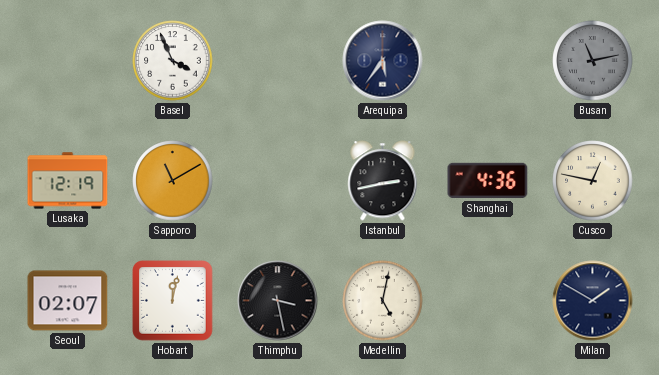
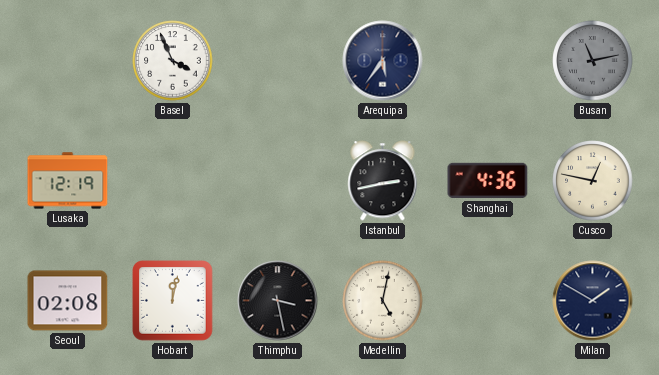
Sapporo: 11:10 -> none
Seoul: 02:07 -> 02:08
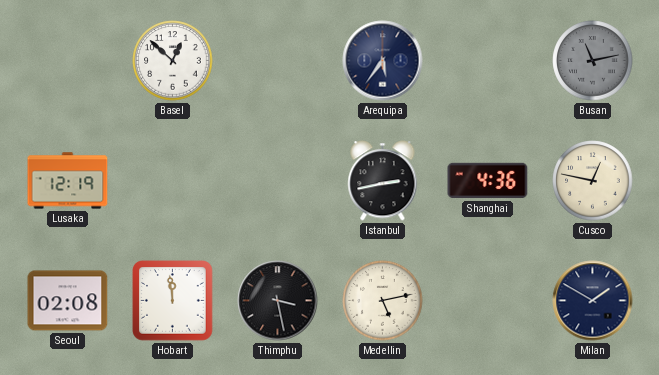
Basel: 3:56 -> 12:52
Hobart: 12:02 -> 11:59
Medellin: 5:02 -> 5:13
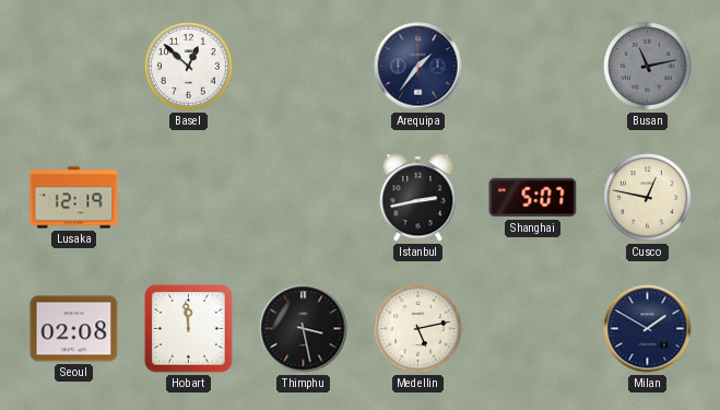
Arequipa: 5:36 -> 1:36
Shanghai: 4:36 -> 5:07
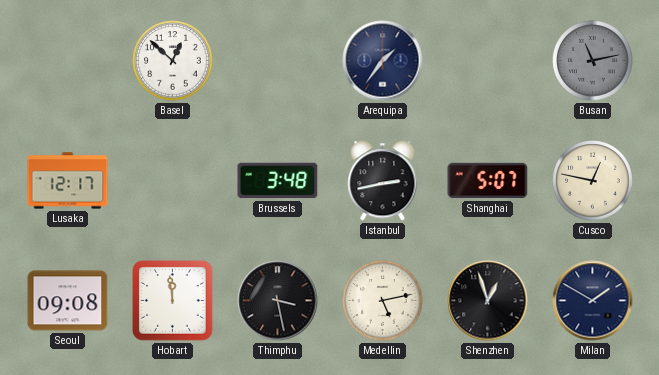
Lusaka: 12:19 -> 12:17
Brussels: none -> 3:48
Seoul: 02:08 -> 09:08
Shenzhen: none -> 12:57
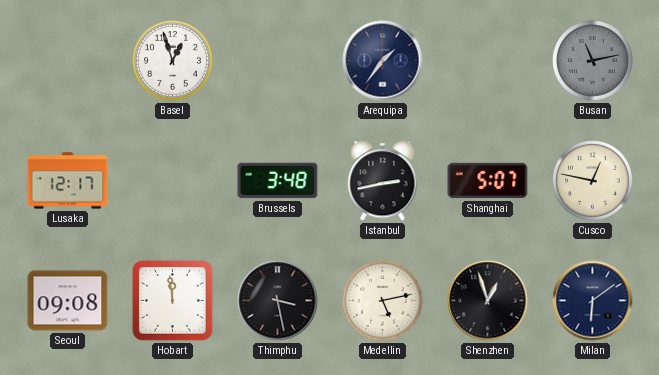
Basel: 12:52 -> 12:57
Milan: 1:50 -> 6:09
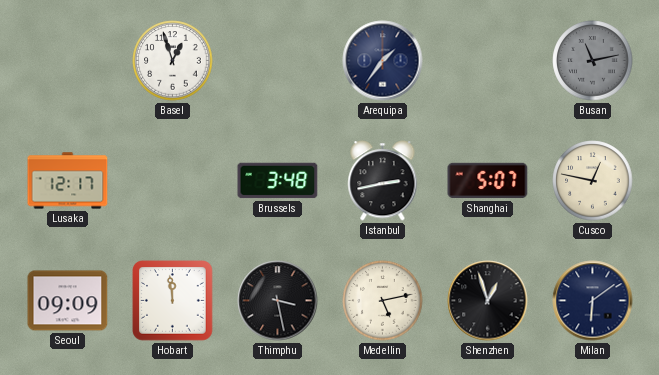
Seoul: 09:08 -> 09:09
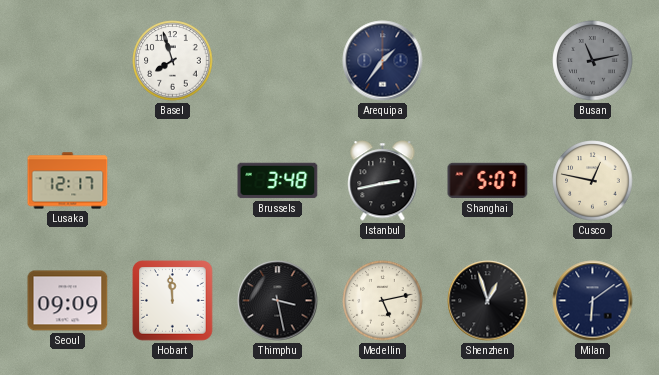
Basel: 12:57 -> 7:57
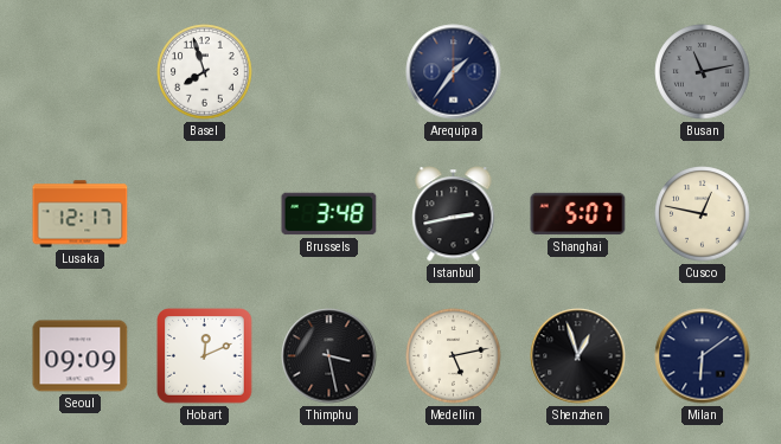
Hobart: 11:59 -> 12:11
